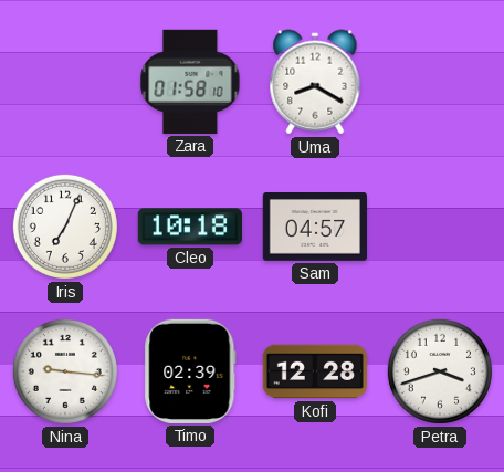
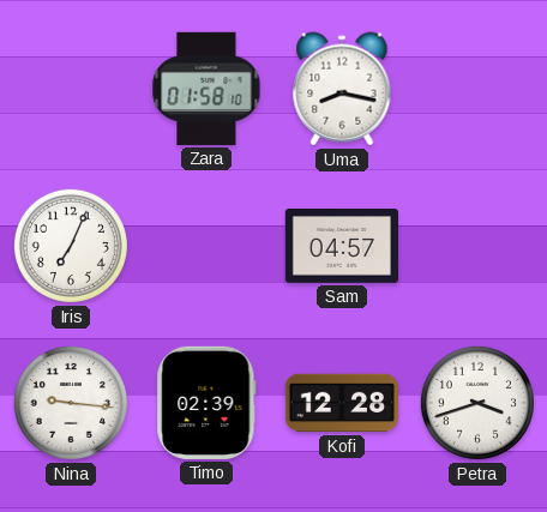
Uma: 8:20 -> 8:17
Cleo: 10:18 -> none
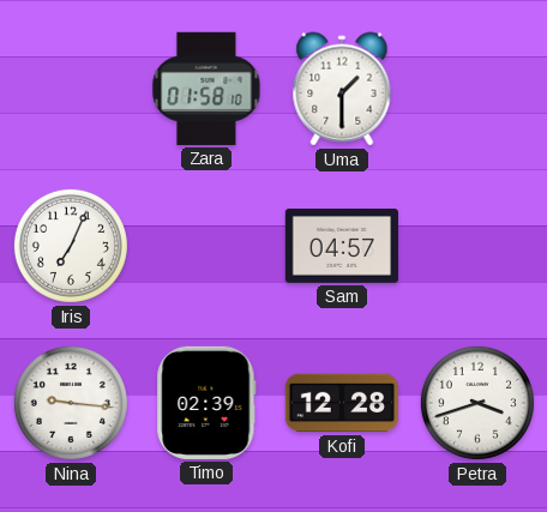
Uma: 8:17 -> 1:30
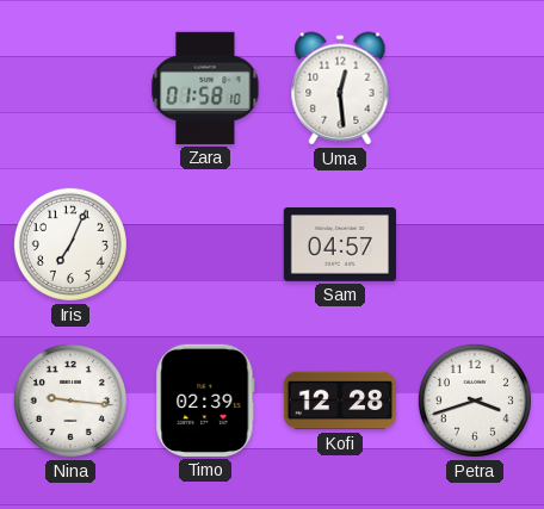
Uma: 1:30 -> 12:29
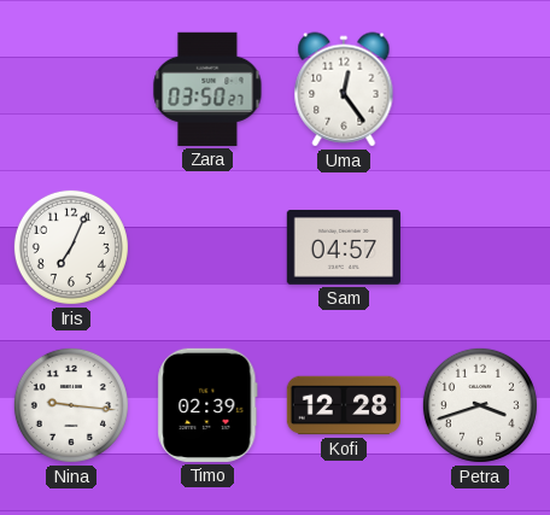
Zara: 01:58 -> 03:50
Uma: 12:29 -> 12:24
